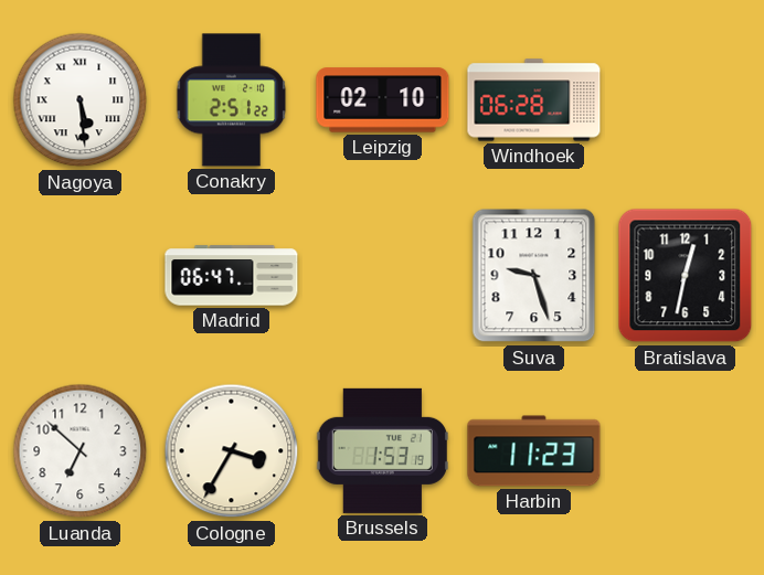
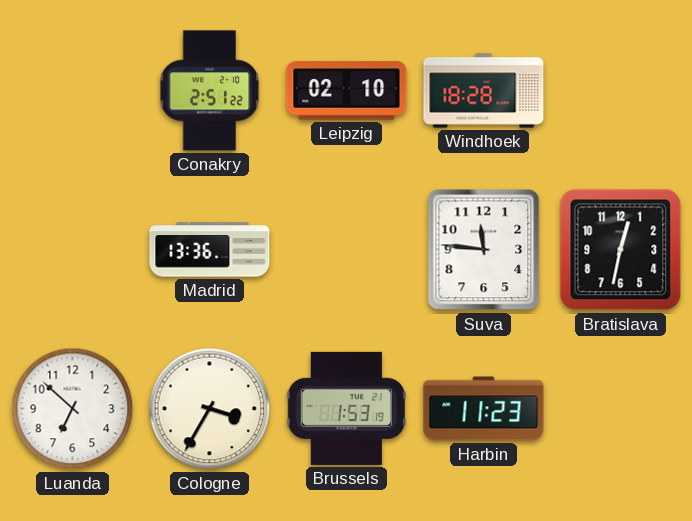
Nagoya: 5:29 -> none
Windhoek: 06:28 -> 18:28
Madrid: 06:47 -> 13:36
Suva: 9:27 -> 11:46
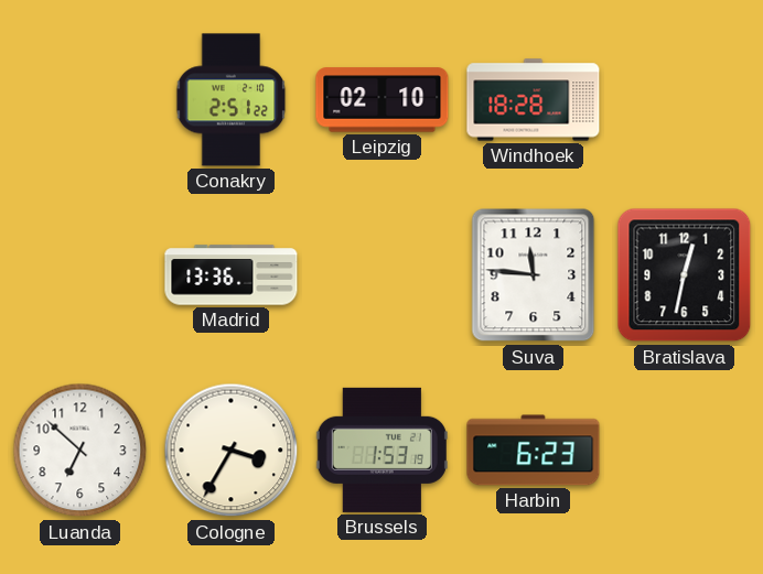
Harbin: 11:23 -> 6:23
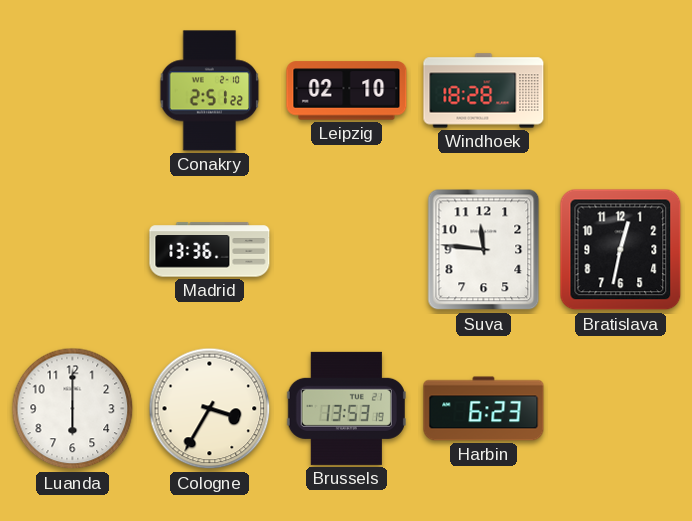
Luanda: 6:52 -> 6:00
Brussels: 1:53 -> 13:53
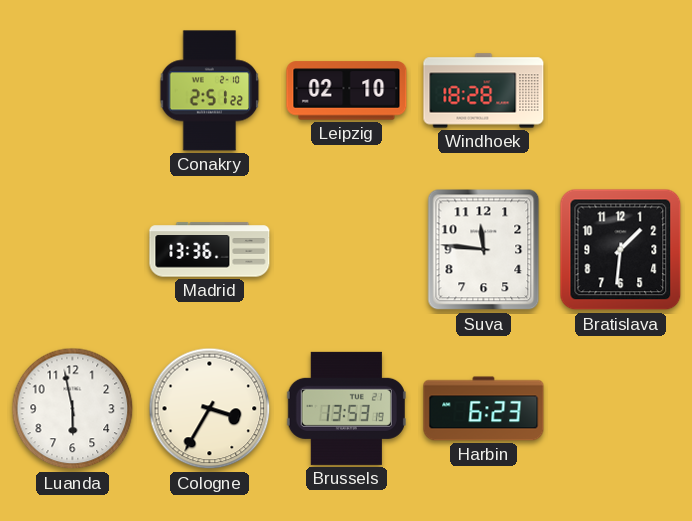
Bratislava: 12:32 -> 1:31
Luanda: 6:00 -> 5:58
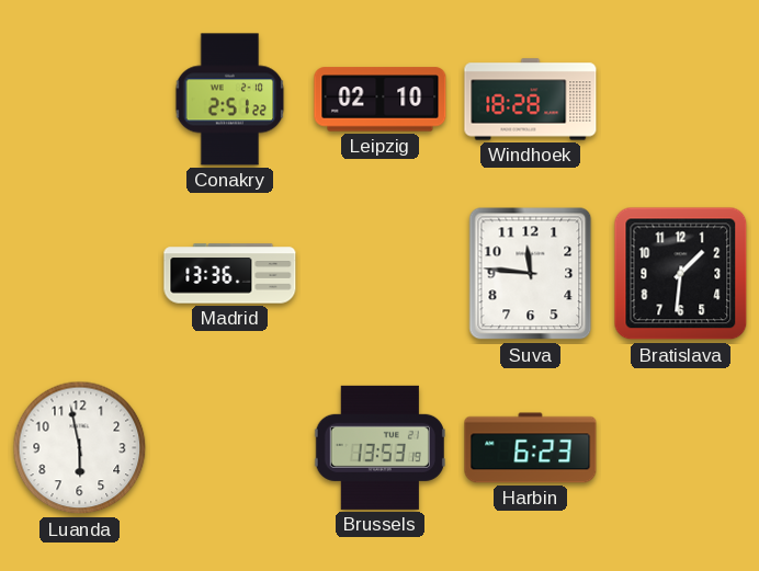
Cologne: 3:35 -> none
